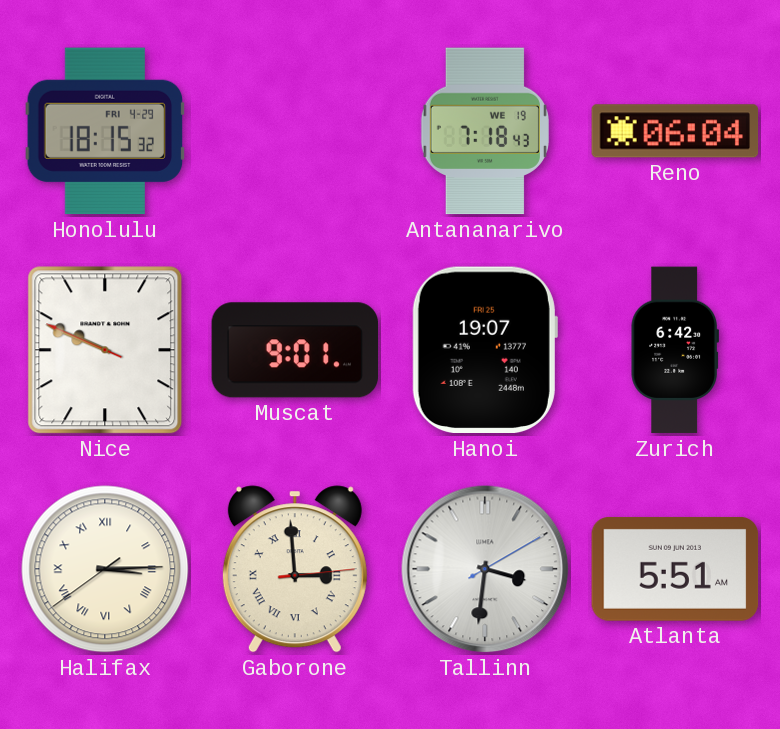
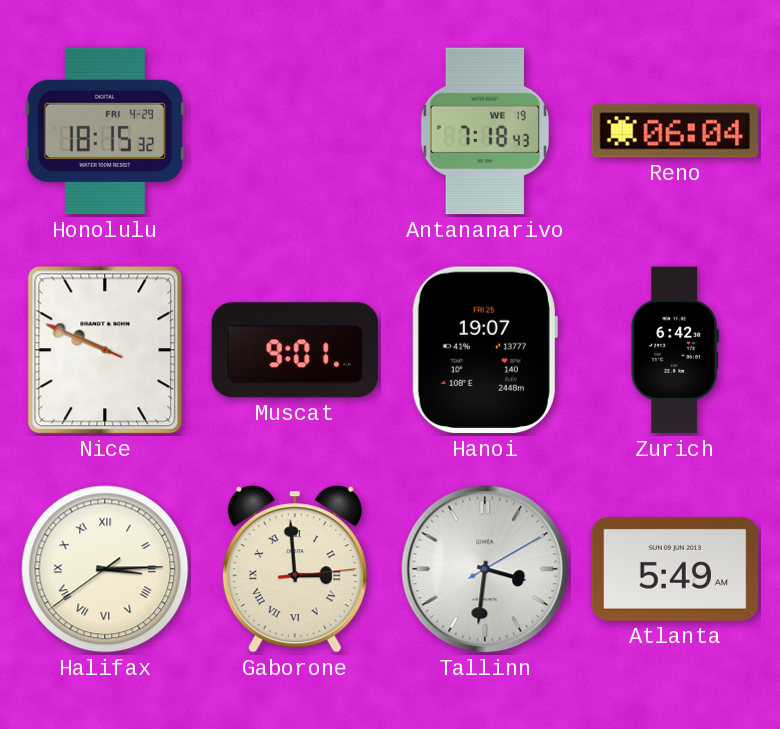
Atlanta: 5:51 -> 5:49
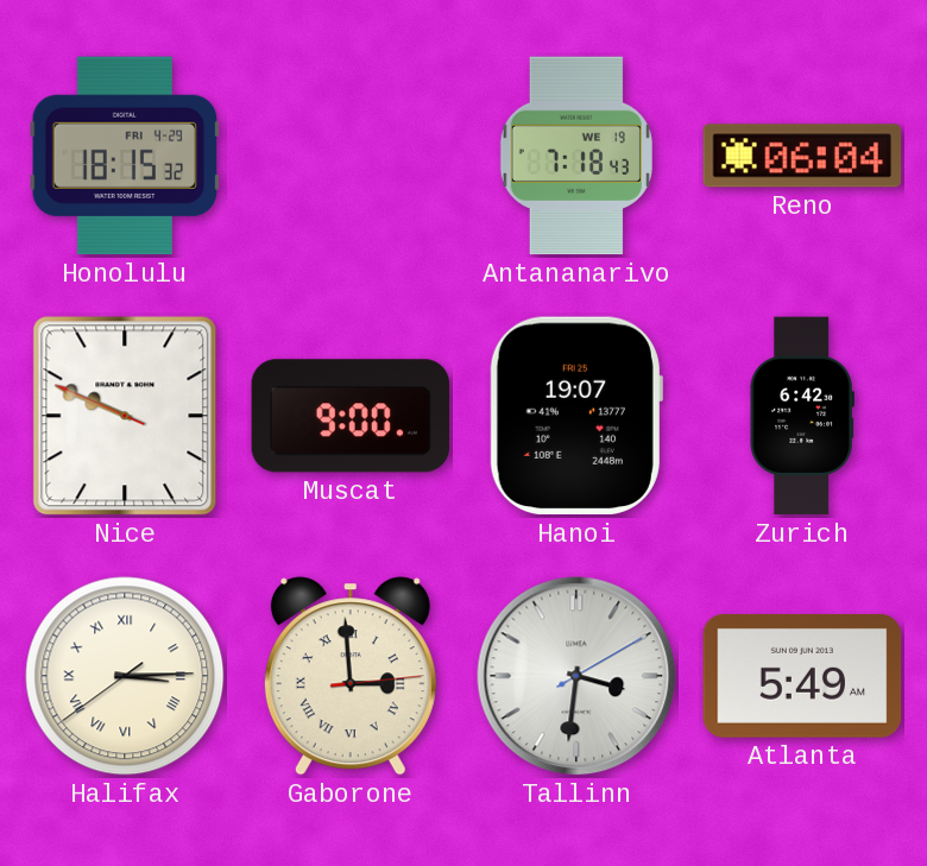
Muscat: 9:01 -> 9:00
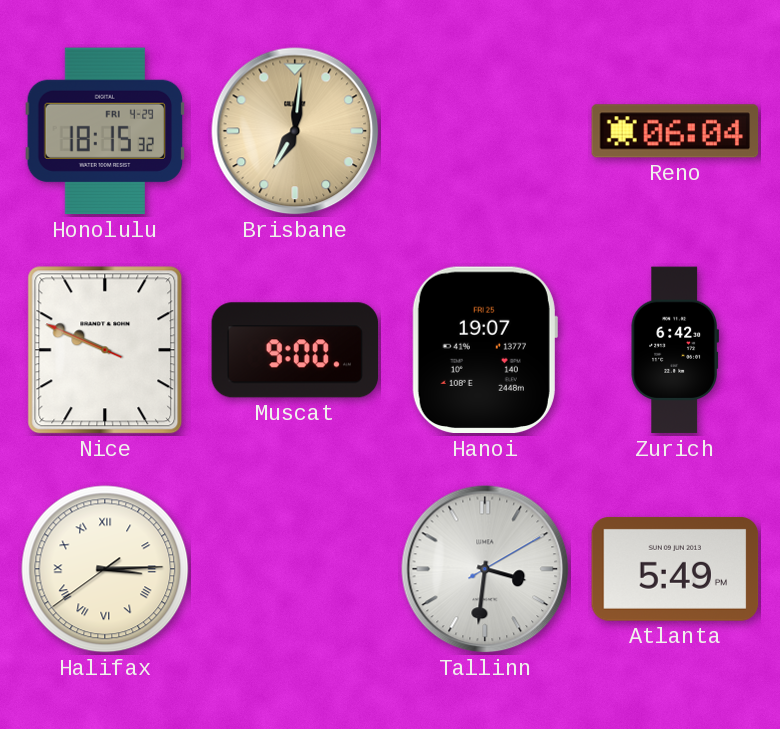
Brisbane: none -> 7:01
Antananarivo: 7:18 -> none
Gaborone: 2:59 -> none
Atlanta: 5:49 AM -> 5:49 PM
